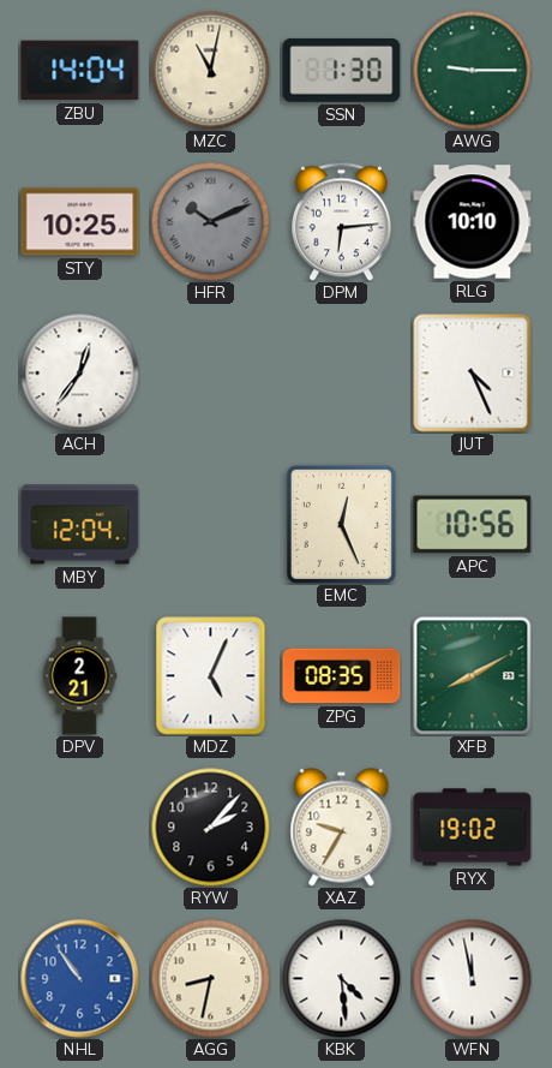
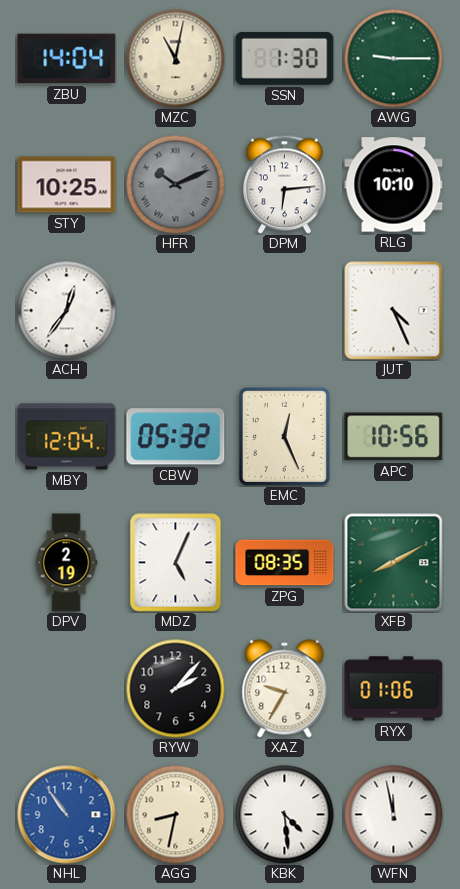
CBW: none -> 05:32
DPV: 2:21 -> 2:19
RYX: 19:02 -> 01:06
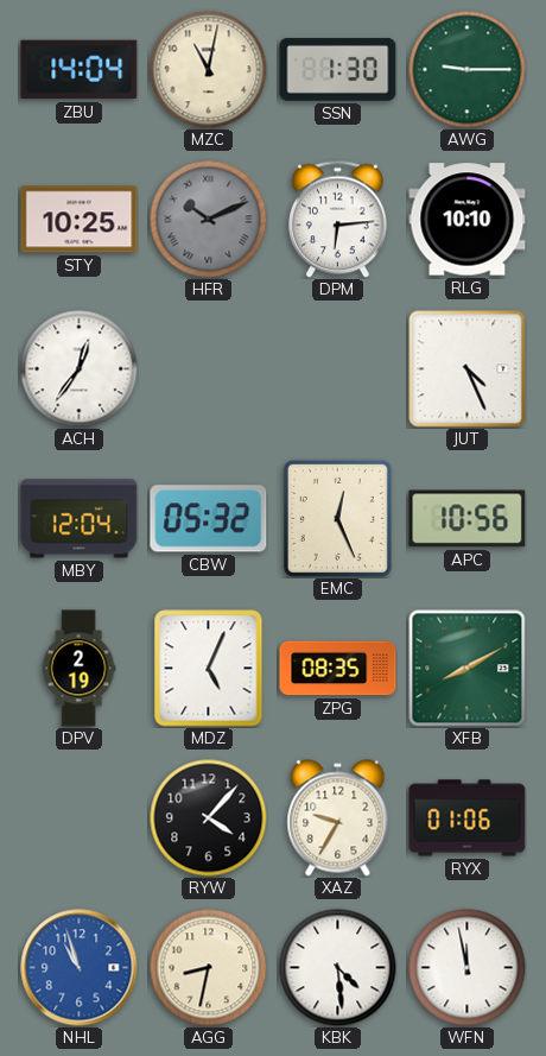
RYW: 2:07 -> 4:07
NHL: 10:54 -> 10:57
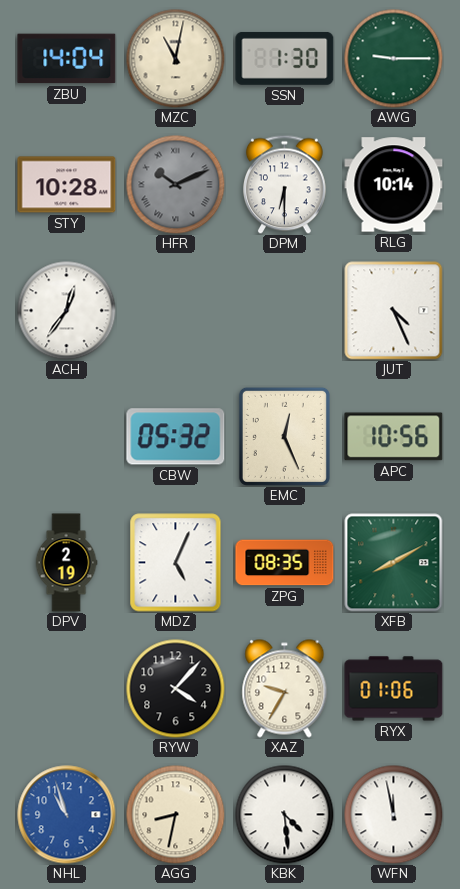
STY: 10:25 -> 10:28
DPM: 6:14 -> 6:30
RLG: 10:10 -> 10:14
MBY: 12:04 -> none
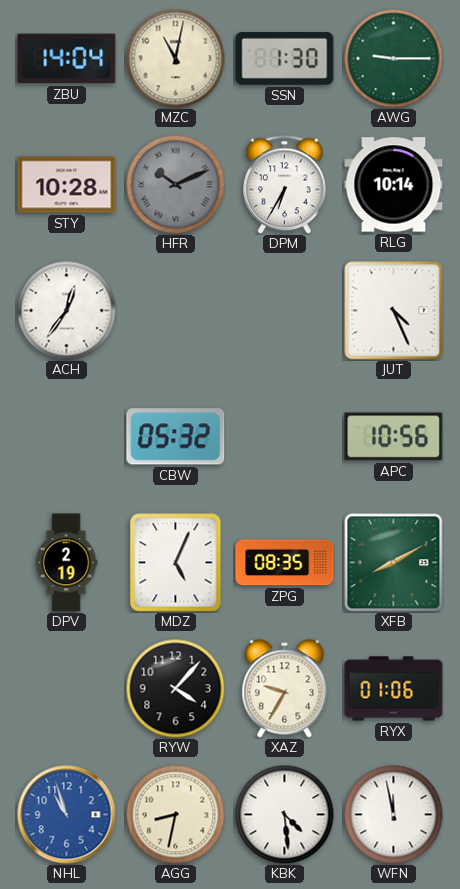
DPM: 6:30 -> 6:35
EMC: 12:26 -> none
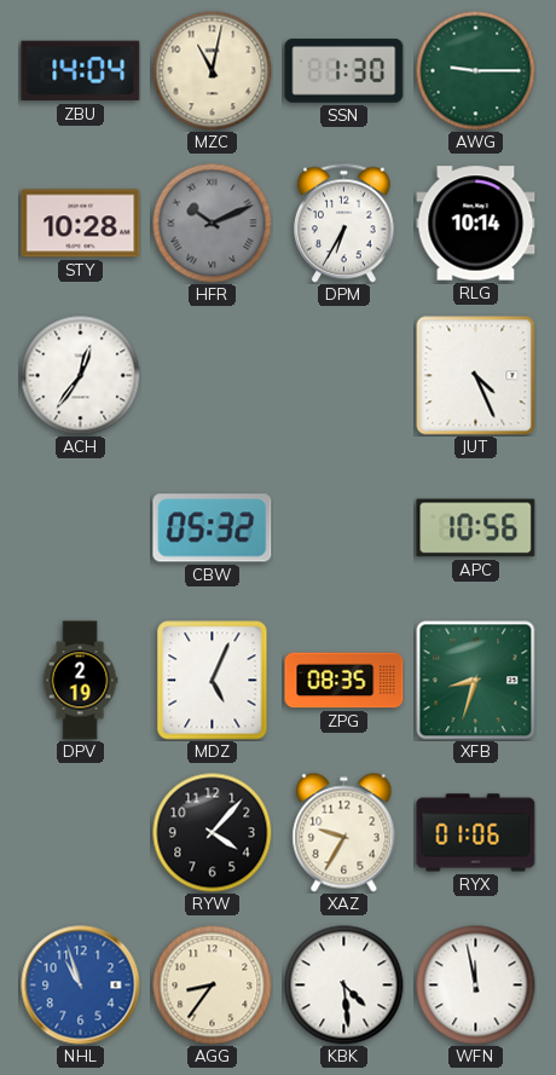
XFB: 8:10 -> 8:33
AGG: 8:32 -> 8:36
